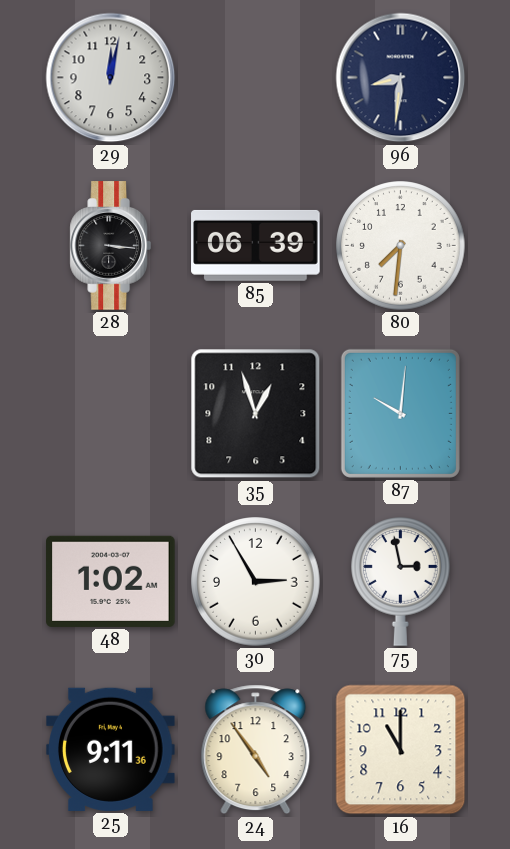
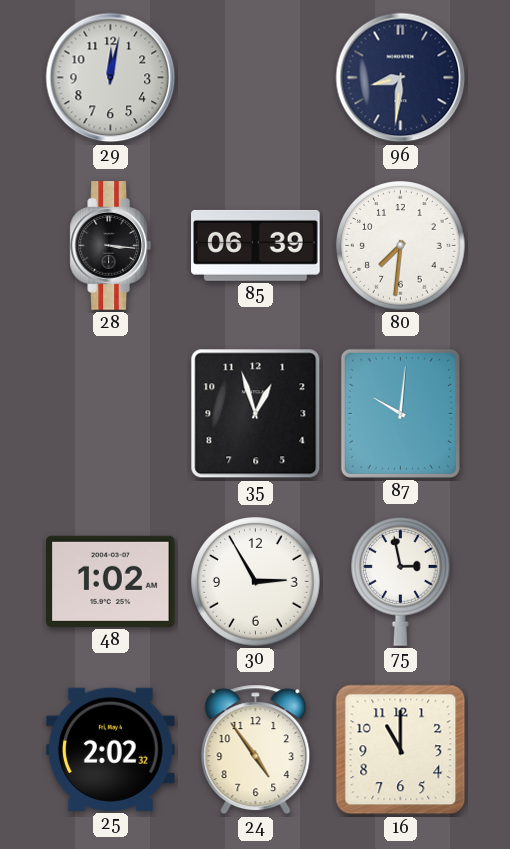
25: 9:11 -> 2:02
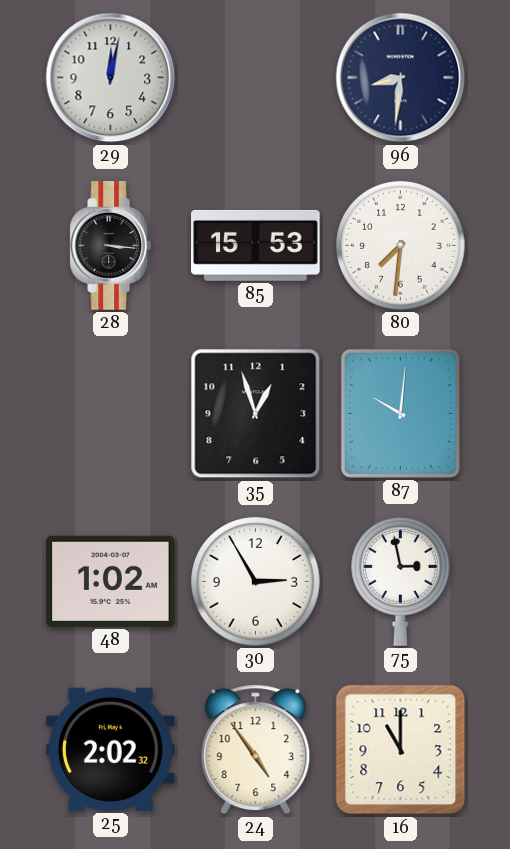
85: 06:39 -> 15:53
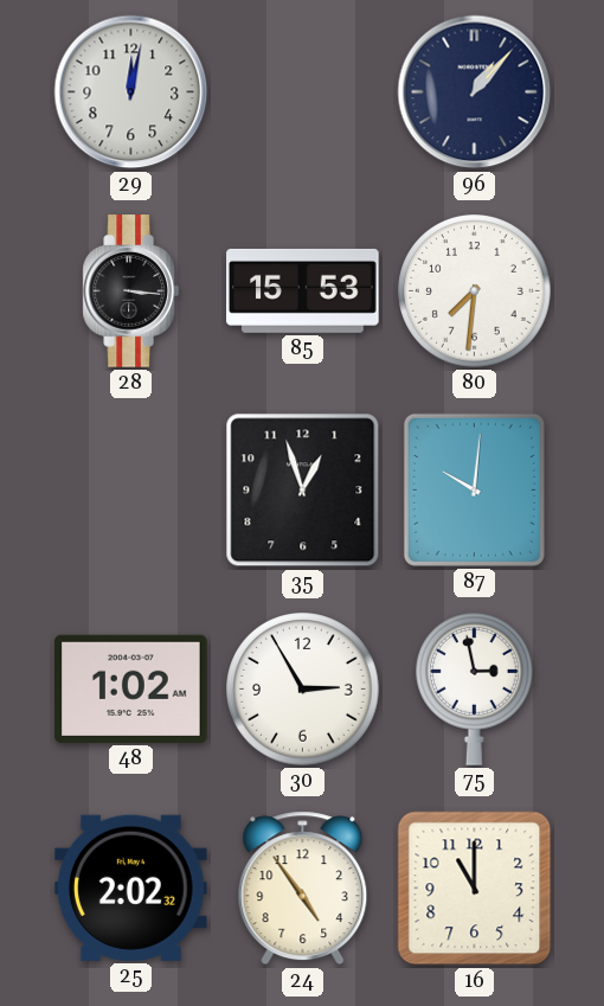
96: 8:31 -> 1:07
